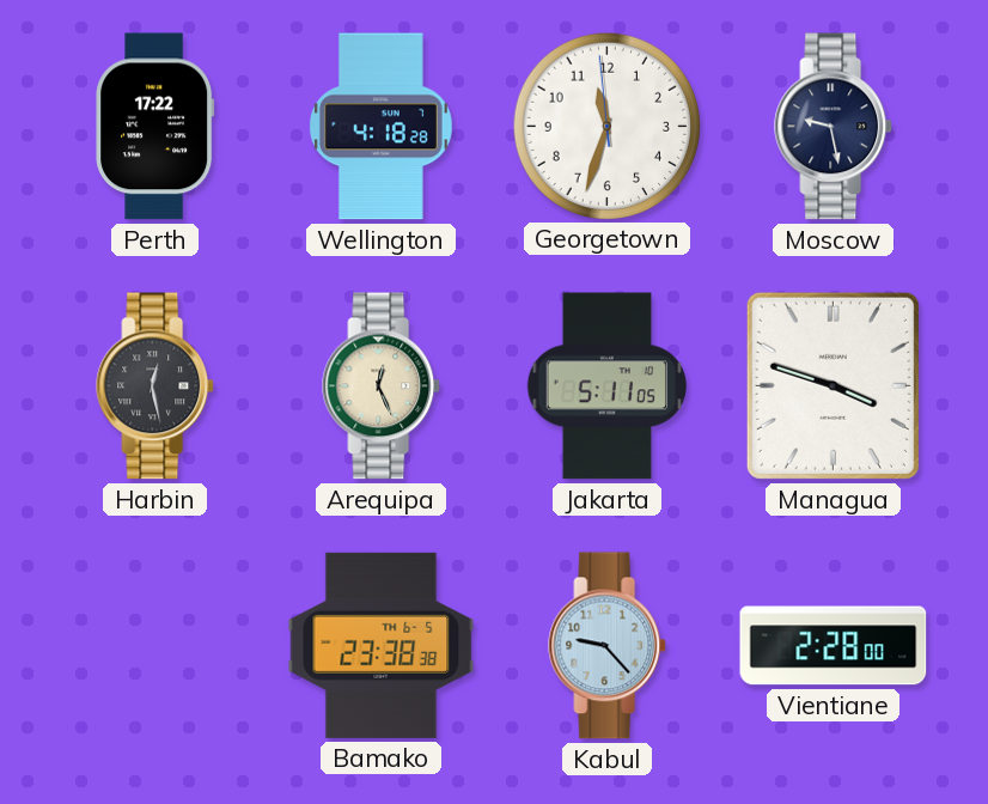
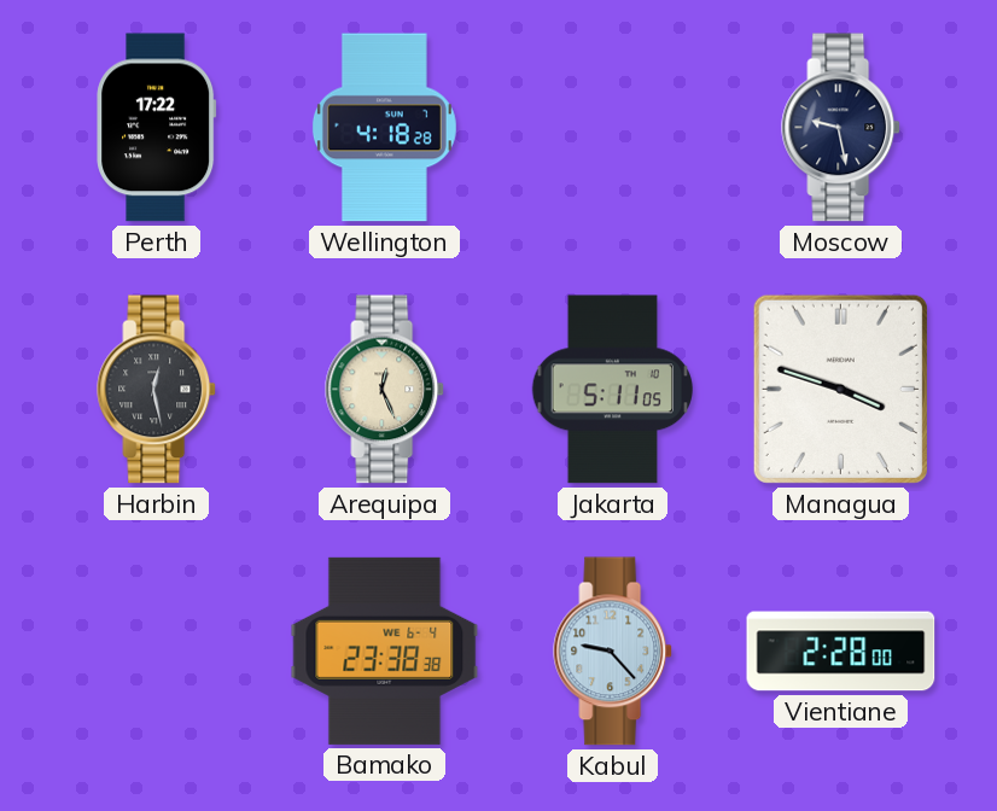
Georgetown: 11:32 -> none
Bamako date: TH 6-5 -> WE 6-4
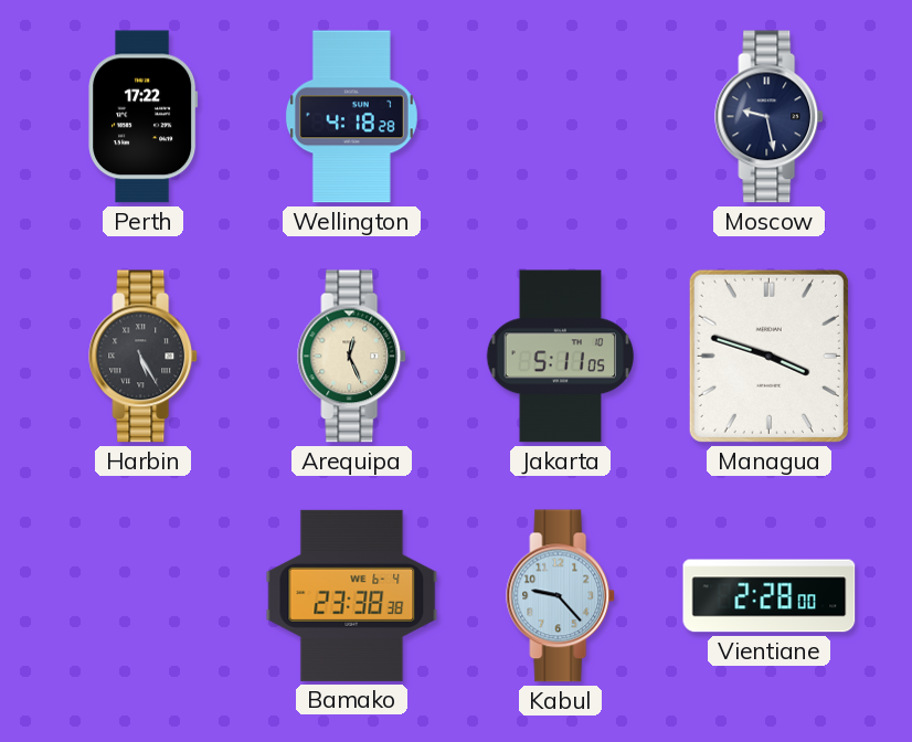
Harbin: 12:28 -> 5:25
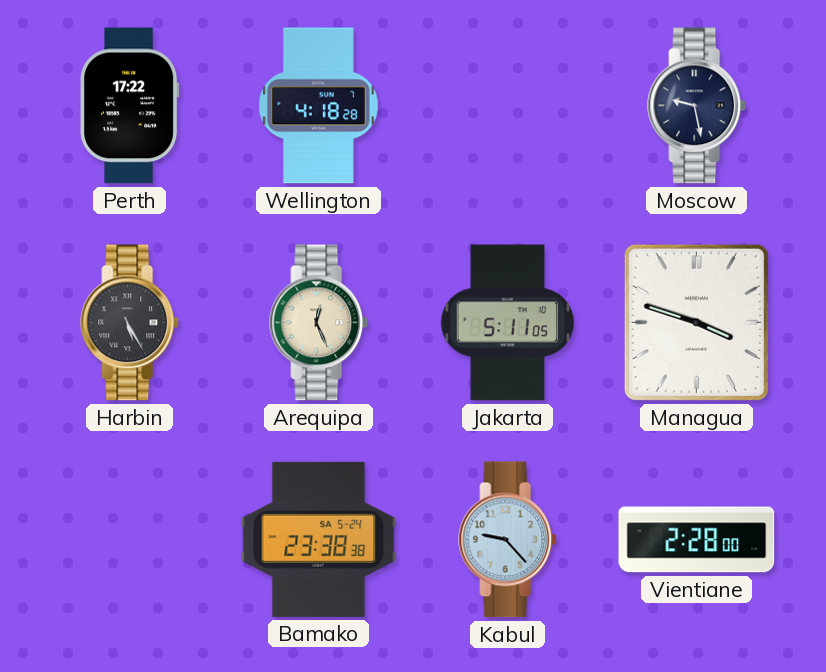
Bamako date: WE 6-4 -> SA 5-24
